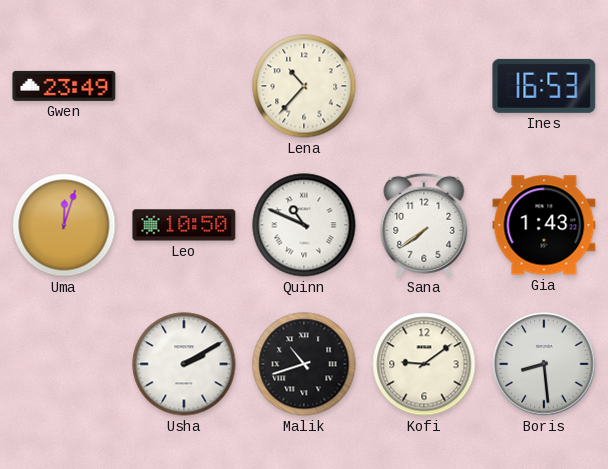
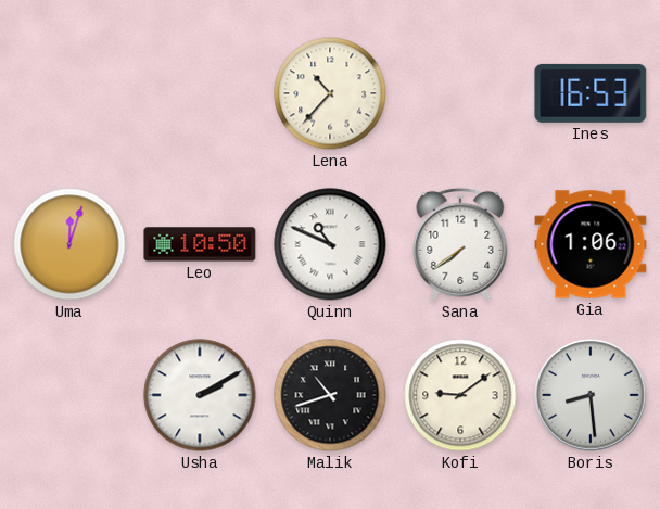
Gwen: 23:49 -> none
Gia: 1:43 -> 1:06
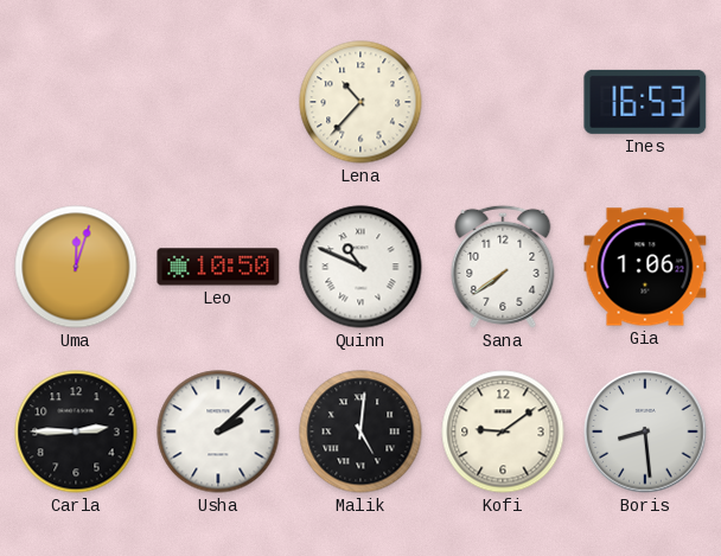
Carla: none -> 2:45
Usha: 2:10 -> 2:08
Malik: 10:42 -> 5:01
